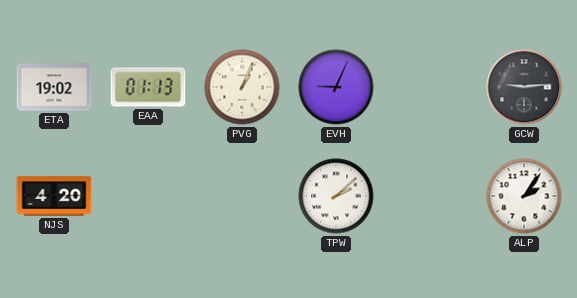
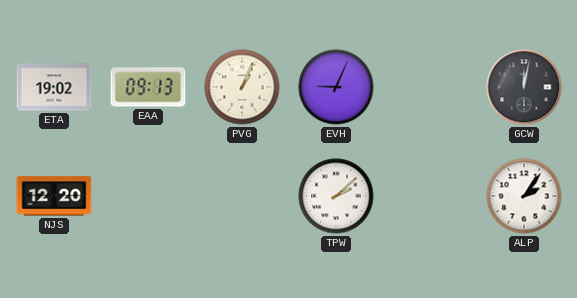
EAA: 01:13 -> 09:13
GCW: 9:14 -> 12:02
NJS: 4:20 -> 12:20
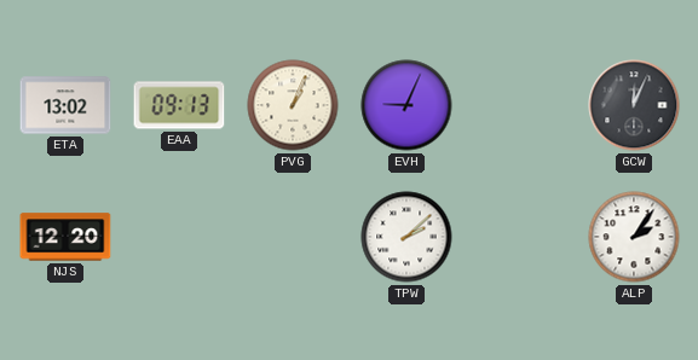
ETA: 19:02 -> 13:02
GCW: 12:02 -> 12:04
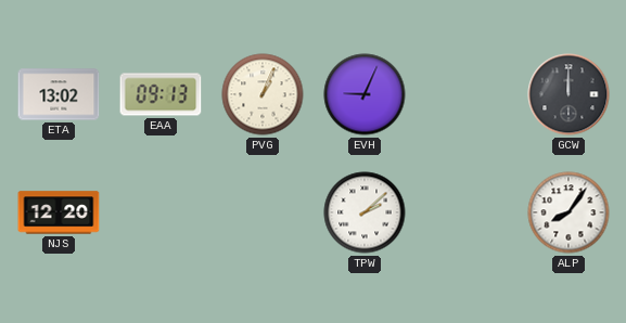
GCW: 12:04 -> 12:00
ALP: 2:06 -> 8:06
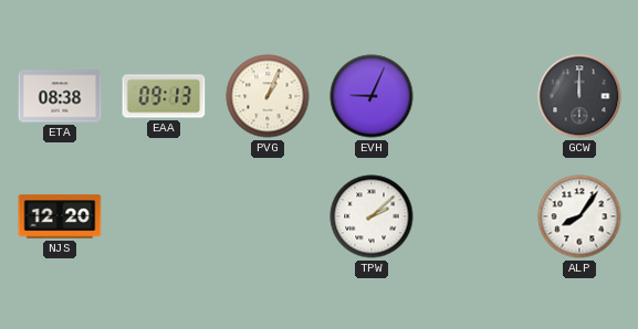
ETA: 13:02 -> 08:38
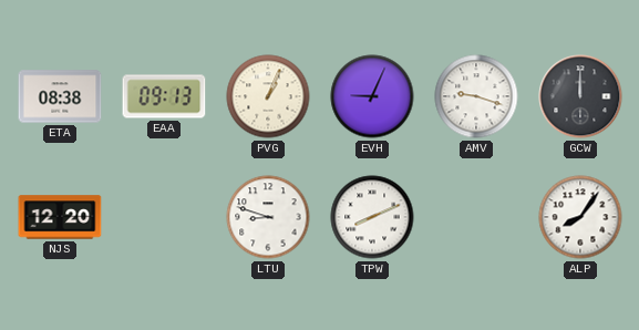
AMV: none -> 9:18
LTU: none -> 8:48
TPW: 2:08 -> 8:11
